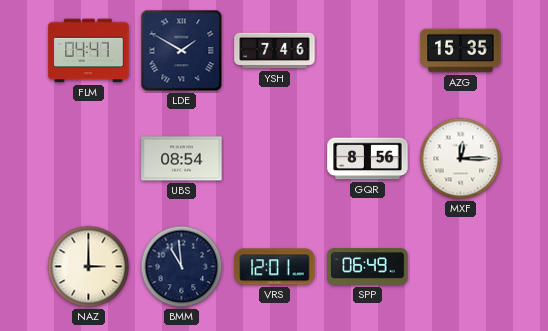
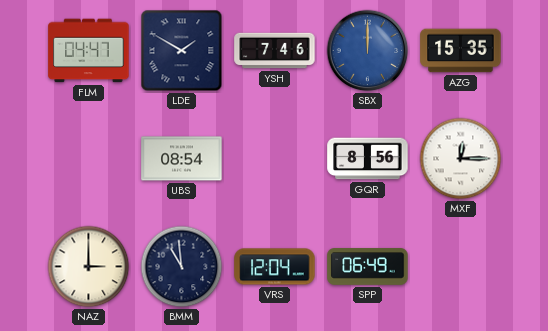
SBX: none -> 12:00
VRS: 12:01 -> 12:04
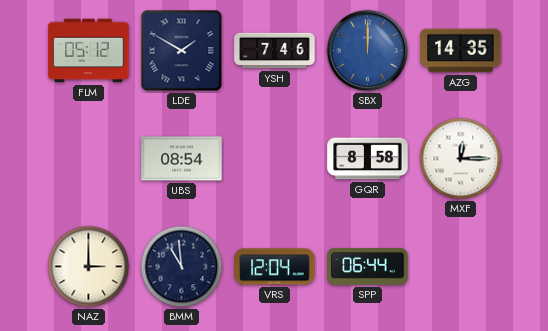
FLM: 04:47 -> 05:12
AZG: 15:35 -> 14:35
GQR: 8:56 -> 8:58
SPP: 06:49 -> 06:44
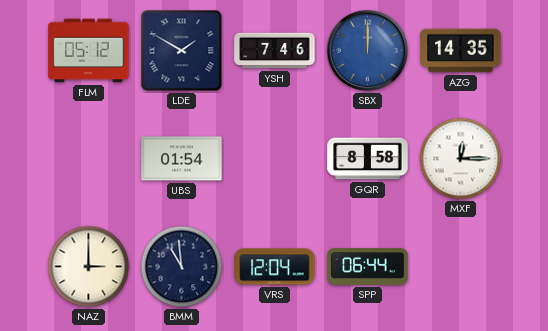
UBS: 08:54 -> 01:54
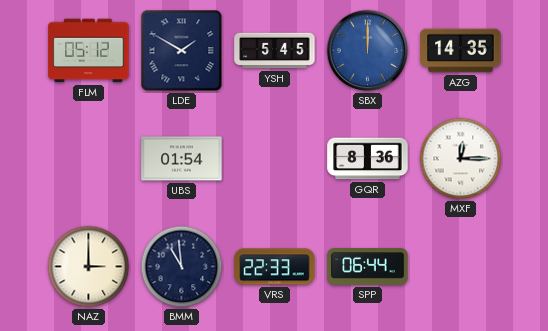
YSH: 7:46 -> 5:45
GQR: 8:58 -> 8:36
VRS: 12:04 -> 22:33
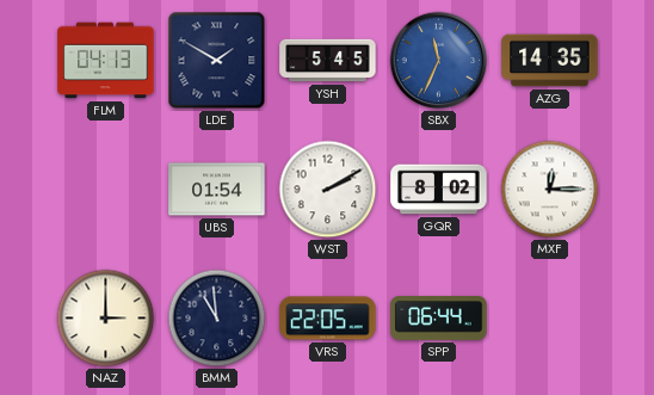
FLM: 05:12 -> 04:13
SBX: 12:00 -> 11:34
WST: none -> 2:10
GQR: 8:36 -> 8:02
VRS: 22:33 -> 22:05
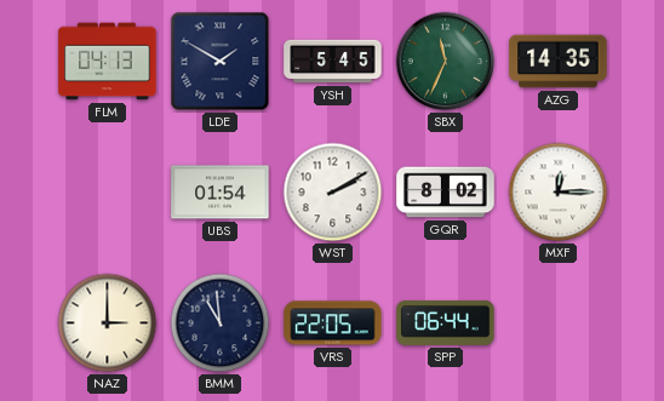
SBX dial: blue -> green
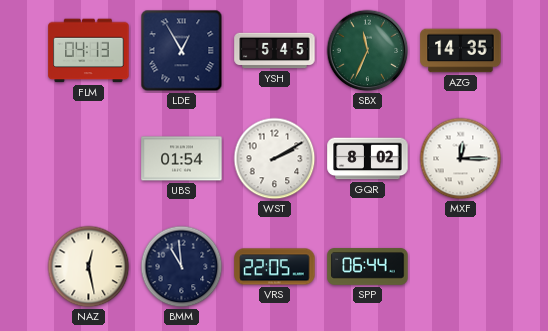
LDE: 1:50 -> 12:55
NAZ: 3:00 -> 12:28
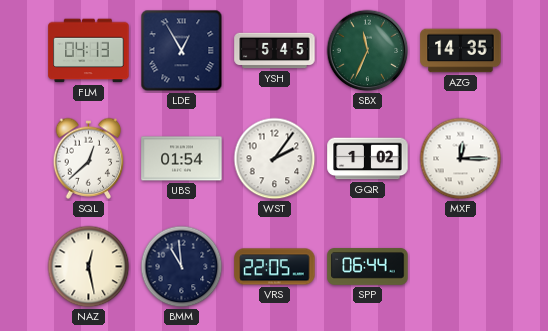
SQL: none -> 12:38
WST: 2:10 -> 2:06
GQR: 8:02 -> 1:02
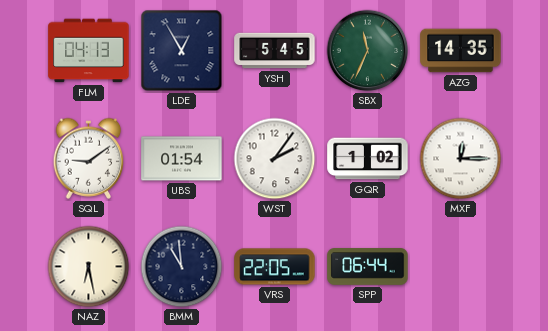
SQL: 12:38 -> 9:09
NAZ: 12:28 -> 6:28
